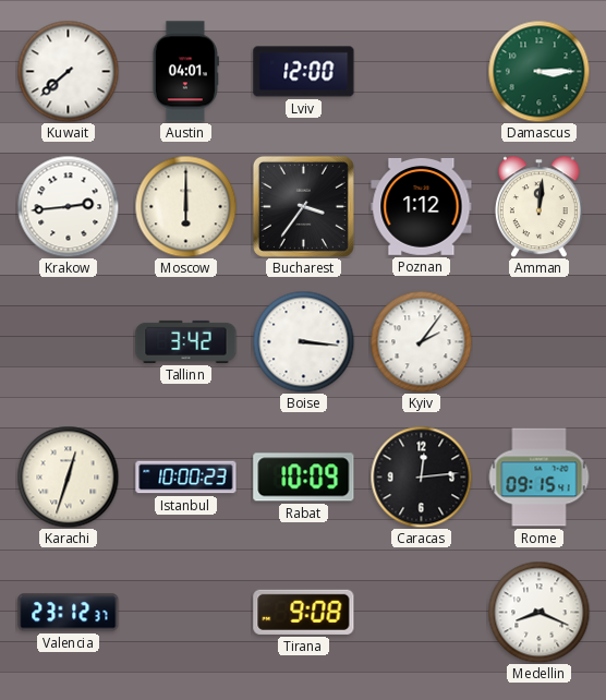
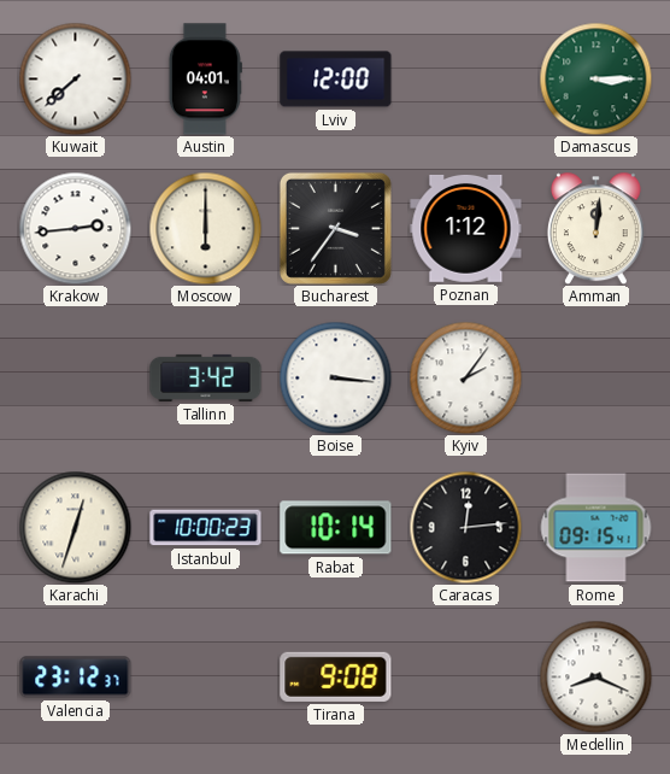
Rabat: 10:09 -> 10:14
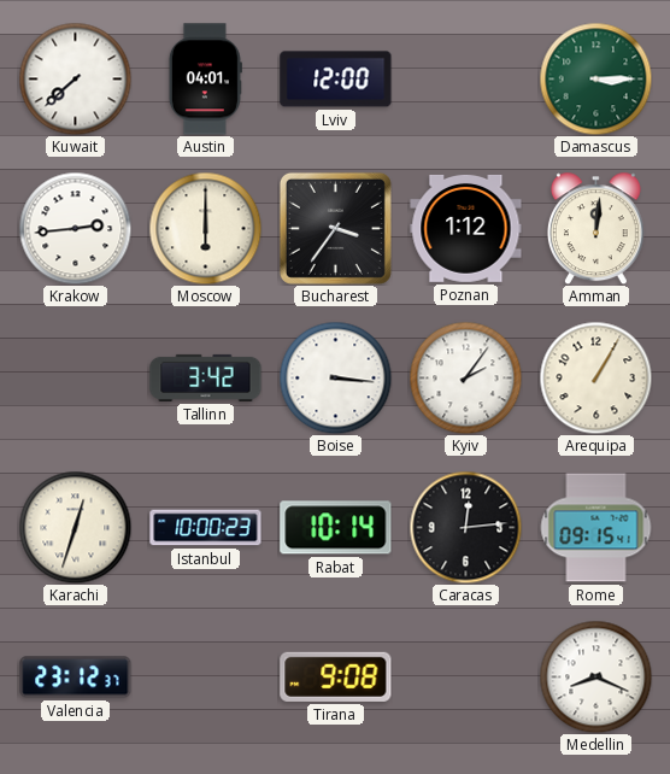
Arequipa: none -> 1:05
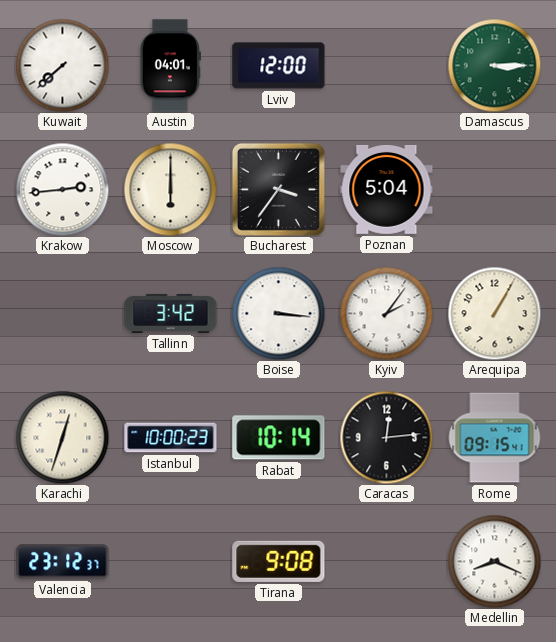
Poznan: 1:12 -> 5:04
Amman: 12:01 -> none
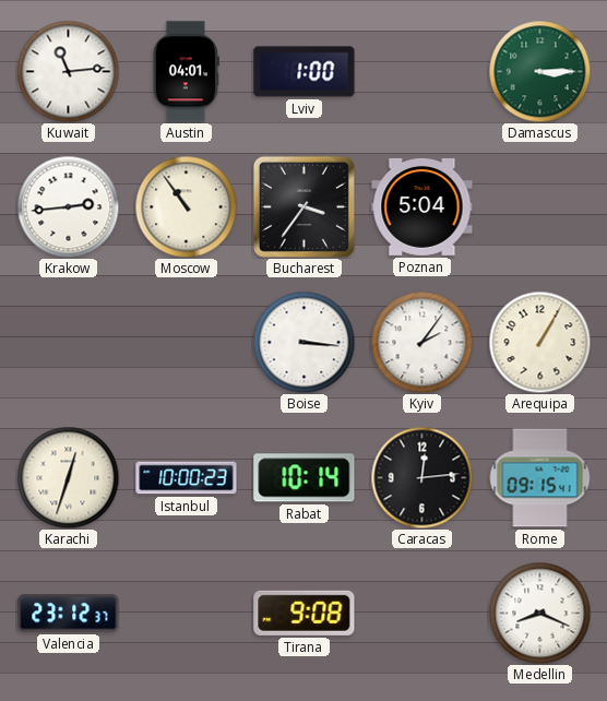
Kuwait: 7:38 -> 11:14
Lviv: 12:00 -> 1:00
Moscow: 6:00 -> 10:54
Tallinn: 3:42 -> none
